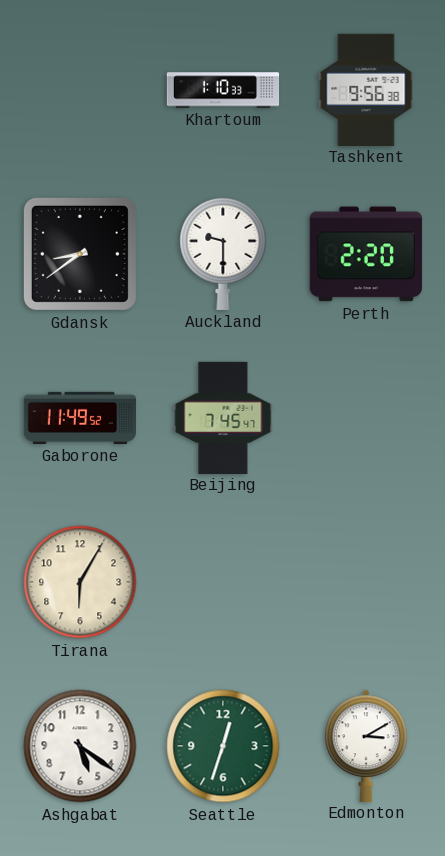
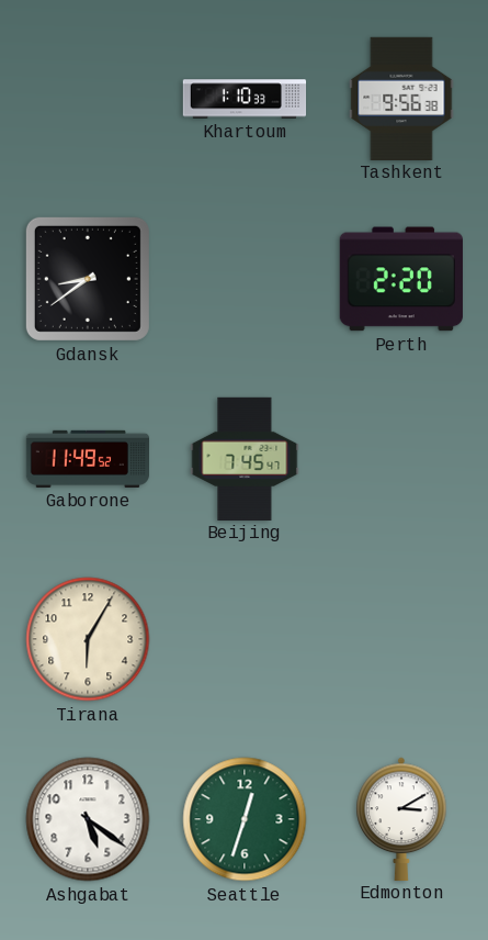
Auckland: 9:30 -> none
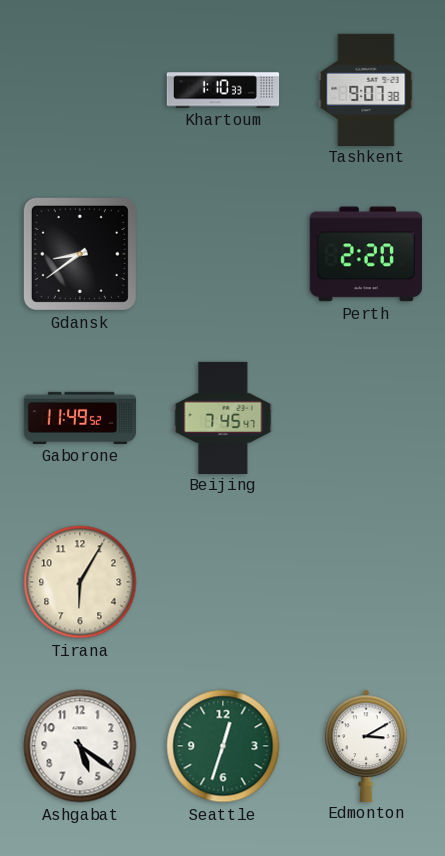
Tashkent: 9:56 -> 9:07
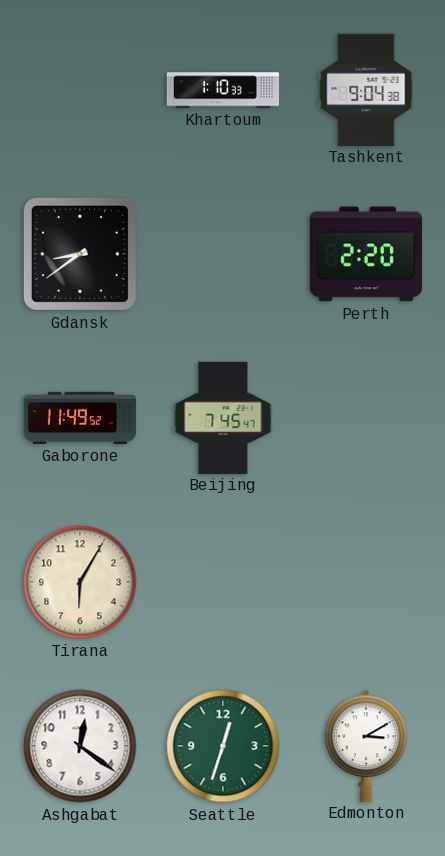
Tashkent: 9:07 -> 9:04
Ashgabat: 5:21 -> 12:21
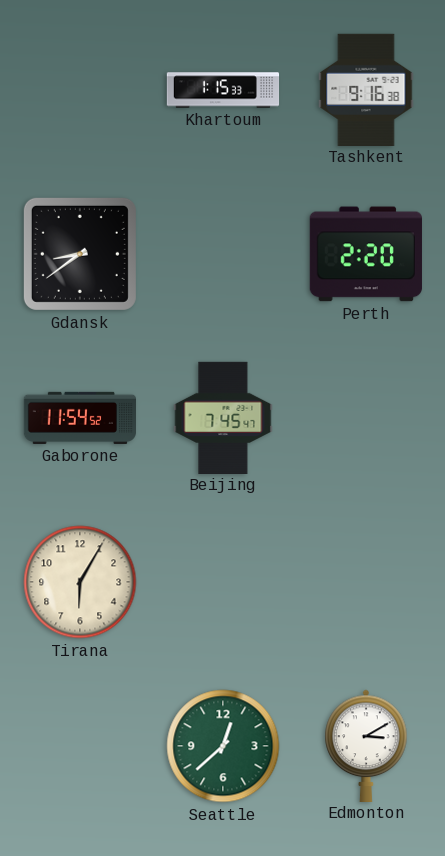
Khartoum: 1:10 -> 1:15
Tashkent: 9:04 -> 9:16
Gaborone: 11:49 -> 11:54
Ashgabat: 12:21 -> none
Seattle: 12:33 -> 12:38
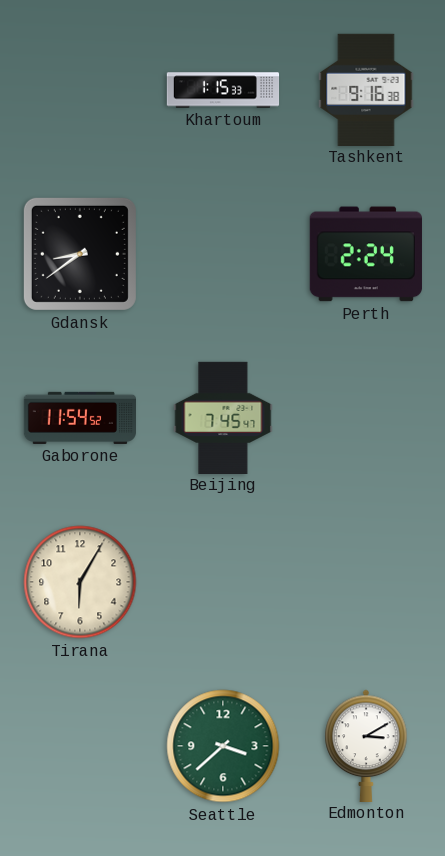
Perth: 2:20 -> 2:24
Seattle: 12:38 -> 3:38
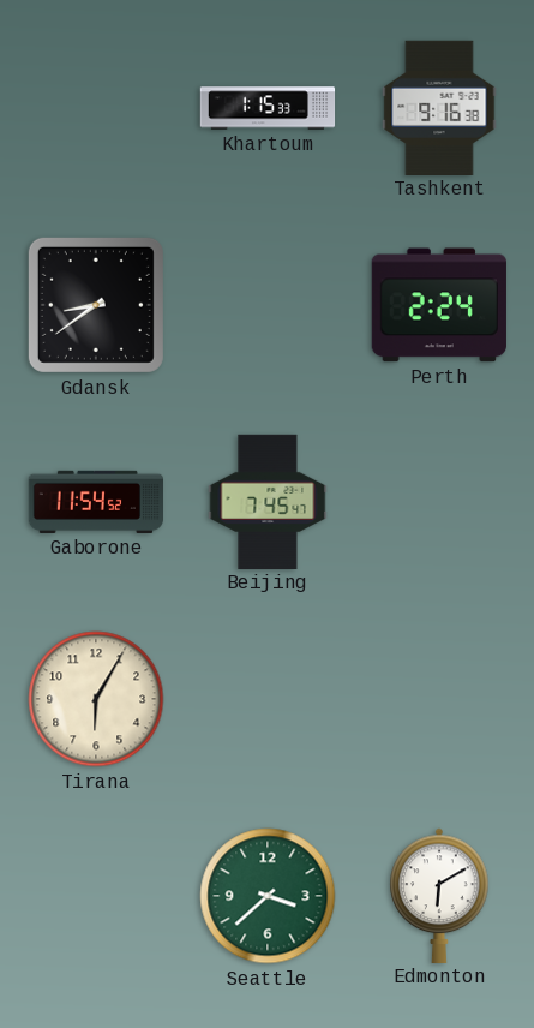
Edmonton: 3:10 -> 6:10
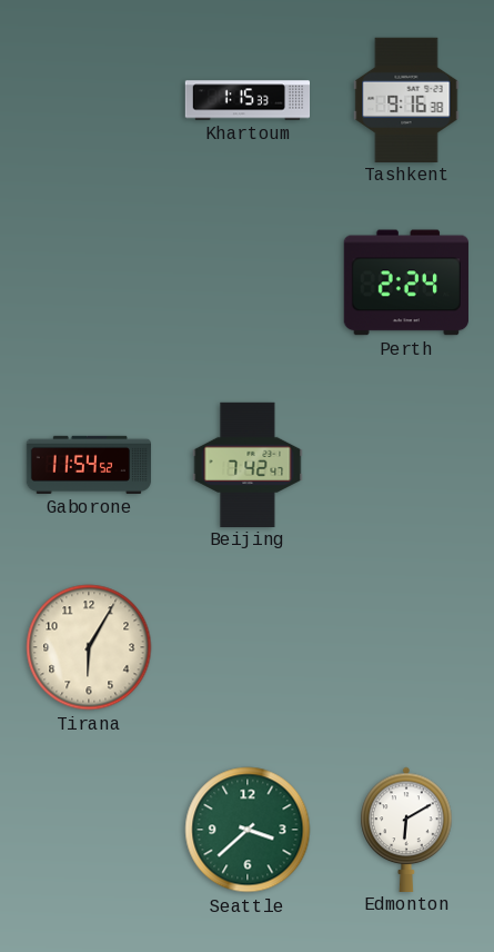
Gdansk: 8:39 -> none
Beijing: 7:45 -> 7:42
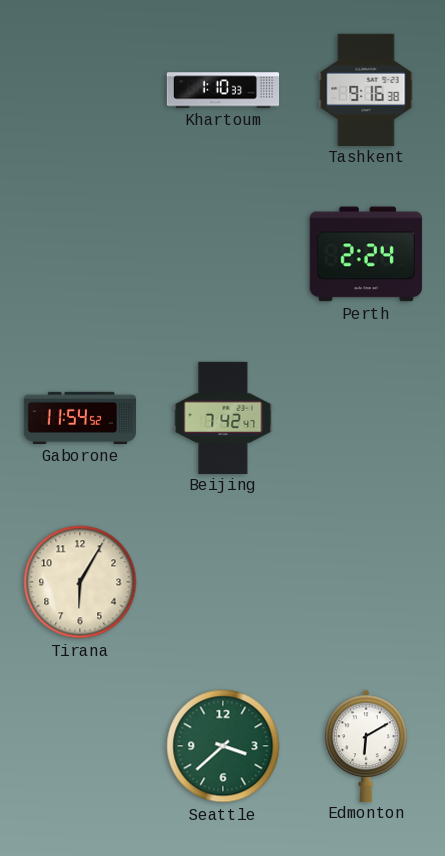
Khartoum: 1:15 -> 1:10
